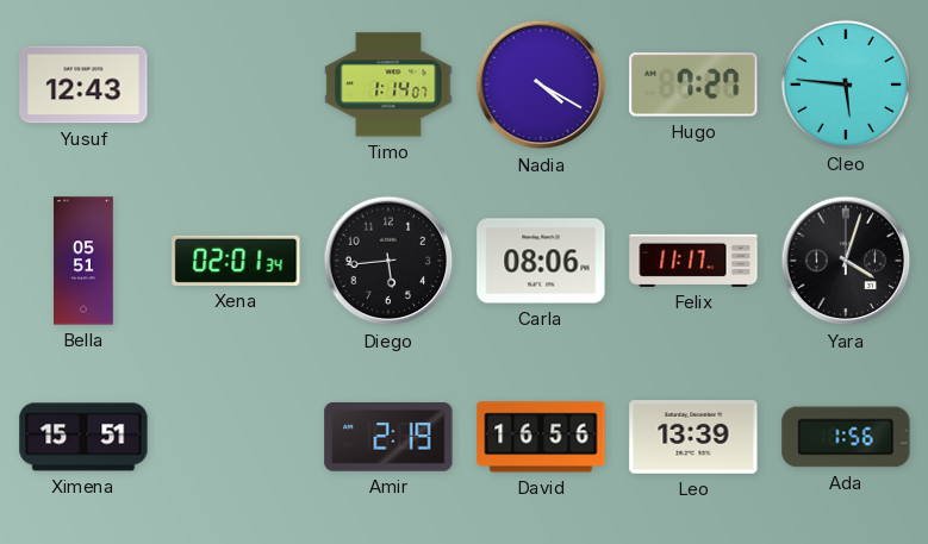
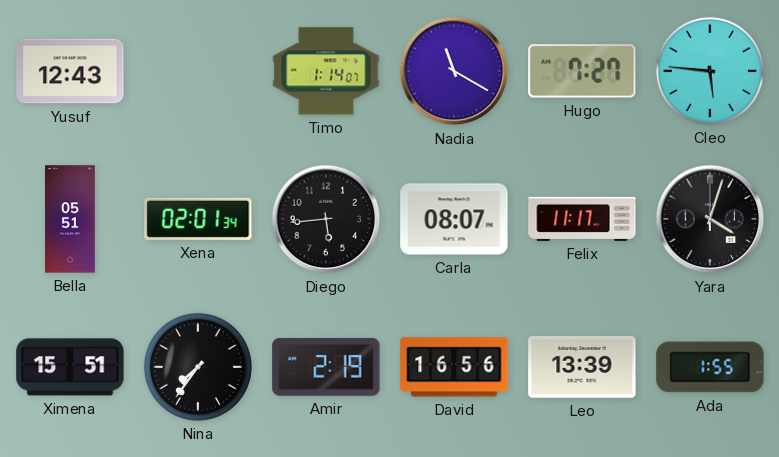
Nadia: 4:20 -> 11:20
Carla: 08:06 -> 08:07
Nina: none -> 7:36
Ada: 1:56 -> 1:55
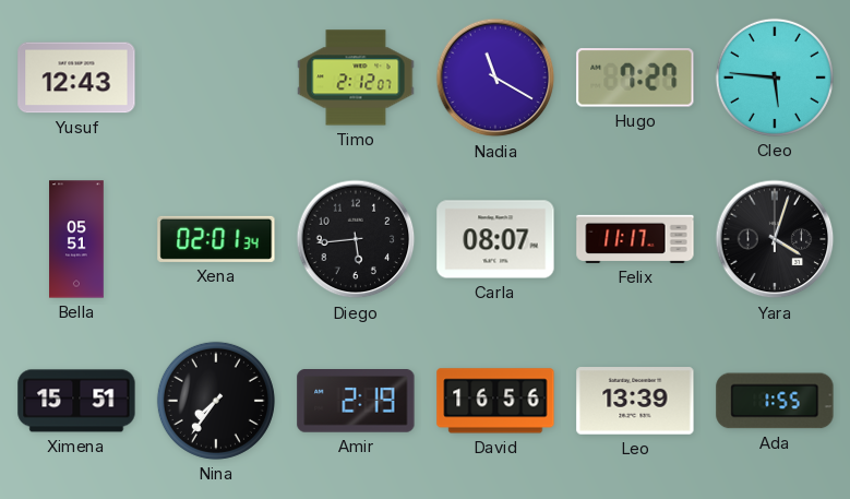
Timo: 1:14 -> 2:12
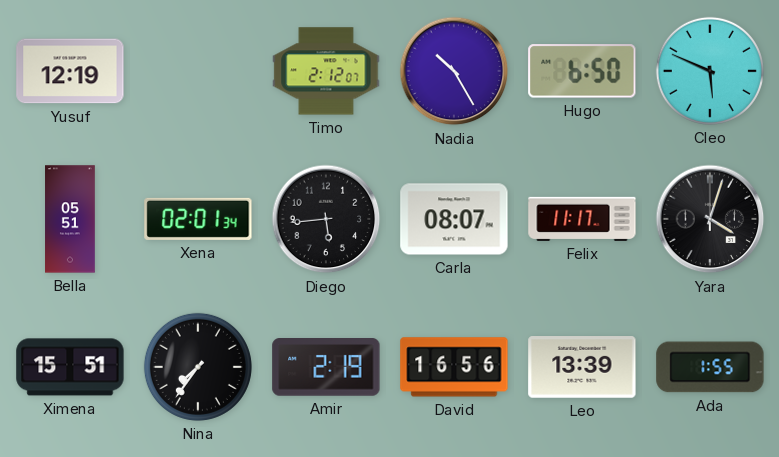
Yusuf: 12:43 -> 12:19
Nadia: 11:20 -> 10:25
Hugo: 7:27 -> 6:50
Cleo: 5:46 -> 5:49
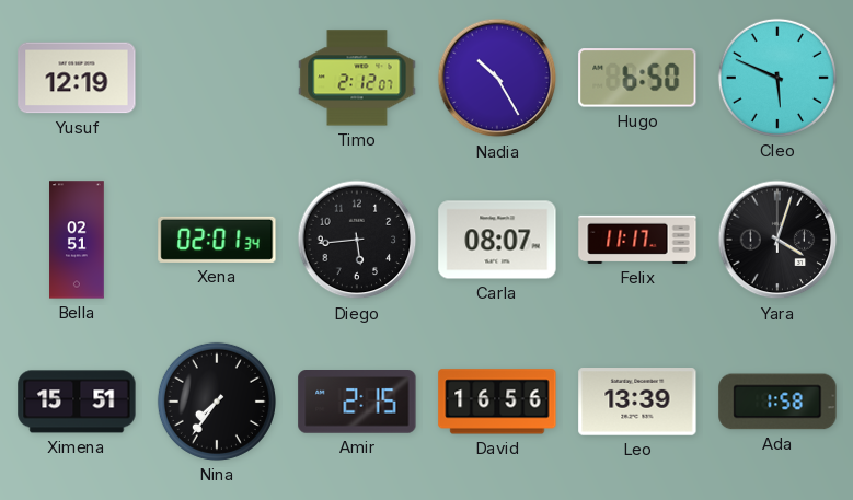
Bella: 05:51 -> 02:51
Amir: 2:19 -> 2:15
Ada: 1:55 -> 1:58
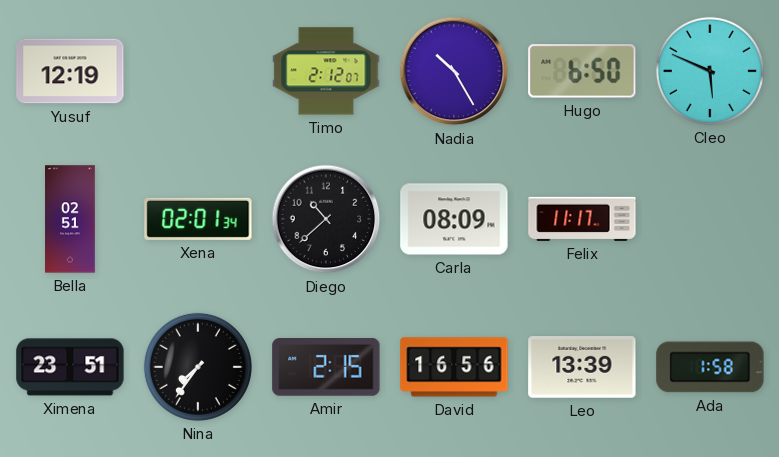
Diego: 5:44 -> 10:38
Carla: 08:07 -> 08:09
Yara: 4:03 -> none
Ximena: 15:51 -> 23:51
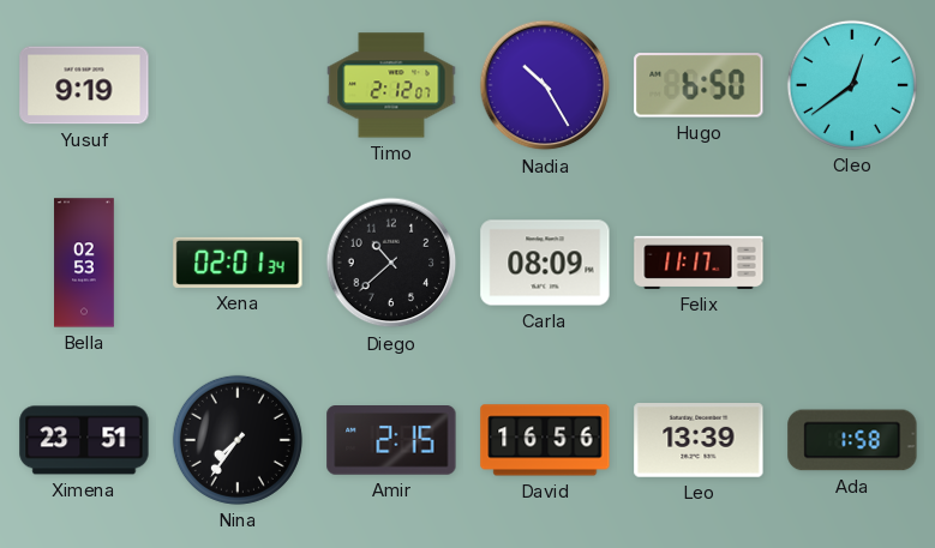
Yusuf: 12:19 -> 9:19
Cleo: 5:49 -> 12:39
Bella: 02:51 -> 02:53
